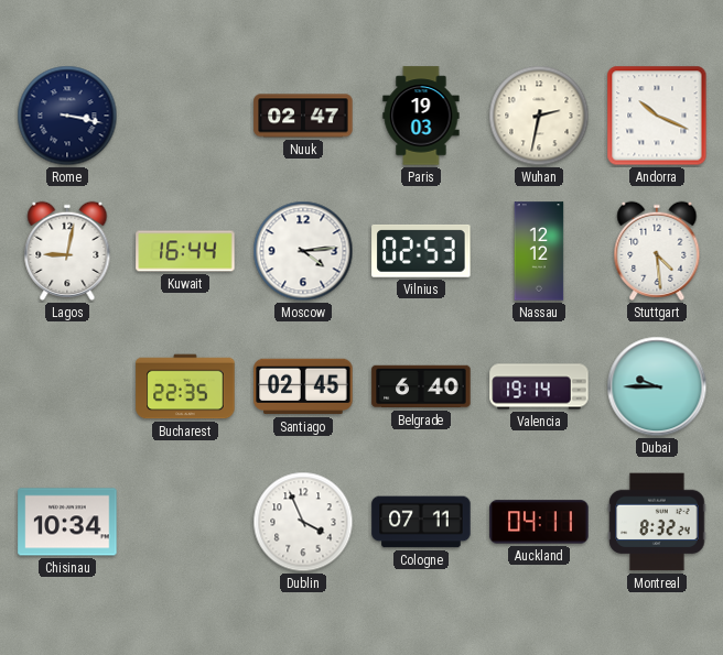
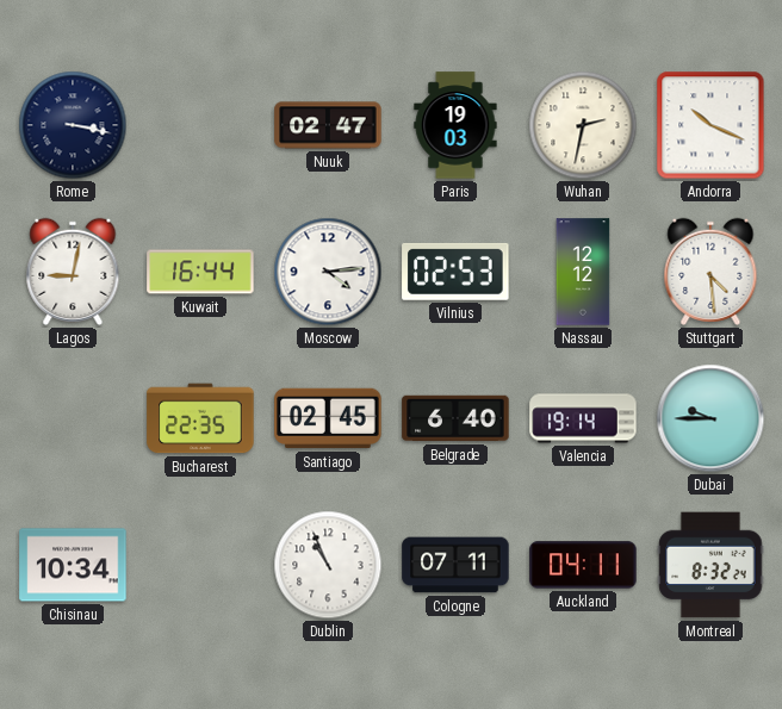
Dublin: 3:56 -> 10:56
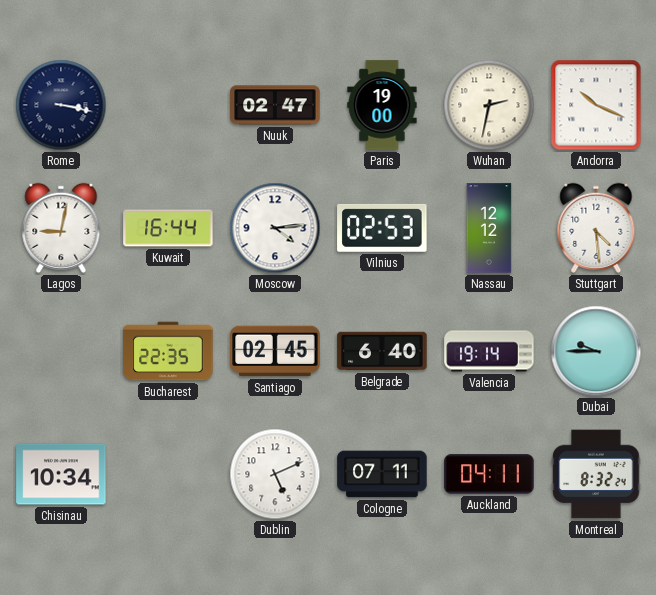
Paris: 19:03 -> 19:00
Dublin: 10:56 -> 5:11
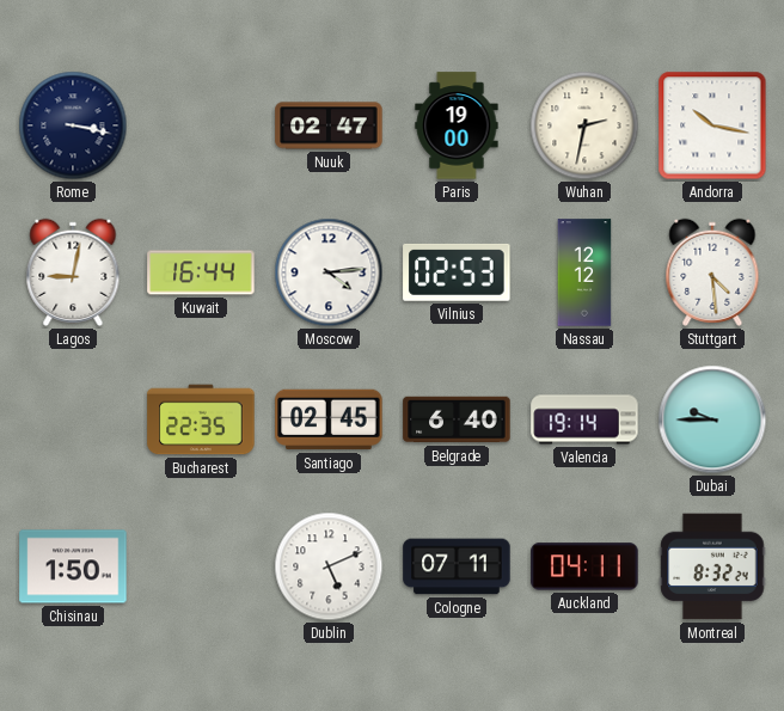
Andorra: 10:19 -> 10:17
Chisinau: 10:34 -> 1:50
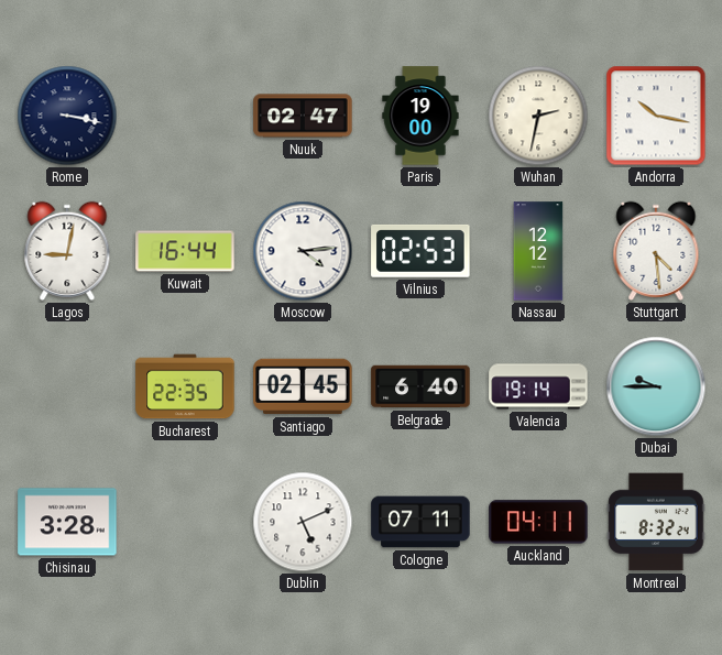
Chisinau: 1:50 -> 3:28
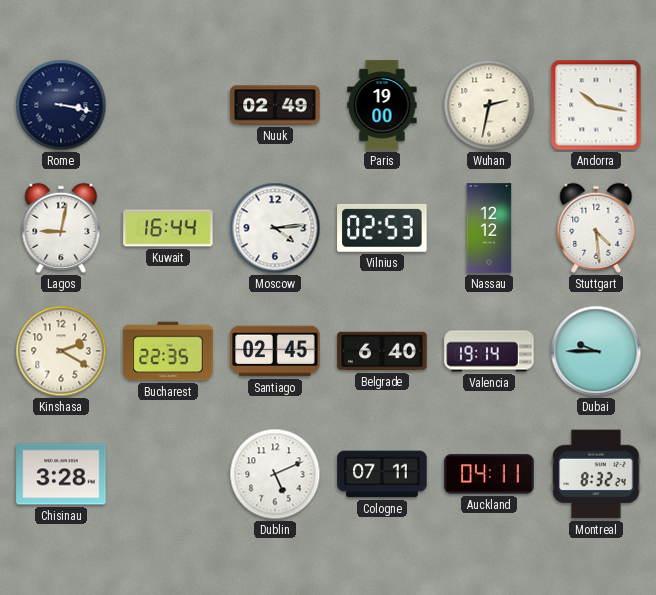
Nuuk: 02:47 -> 02:49
Kinshasa: none -> 2:20
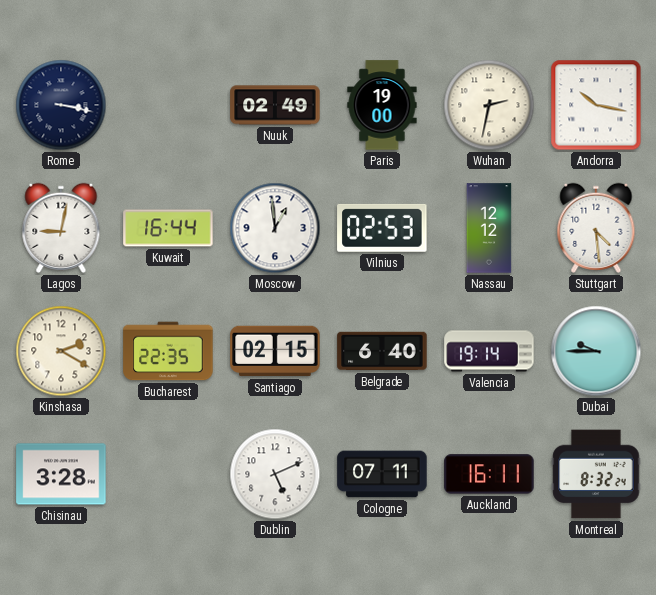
Moscow: 4:14 -> 12:59
Santiago: 02:45 -> 02:15
Auckland: 04:11 -> 16:11
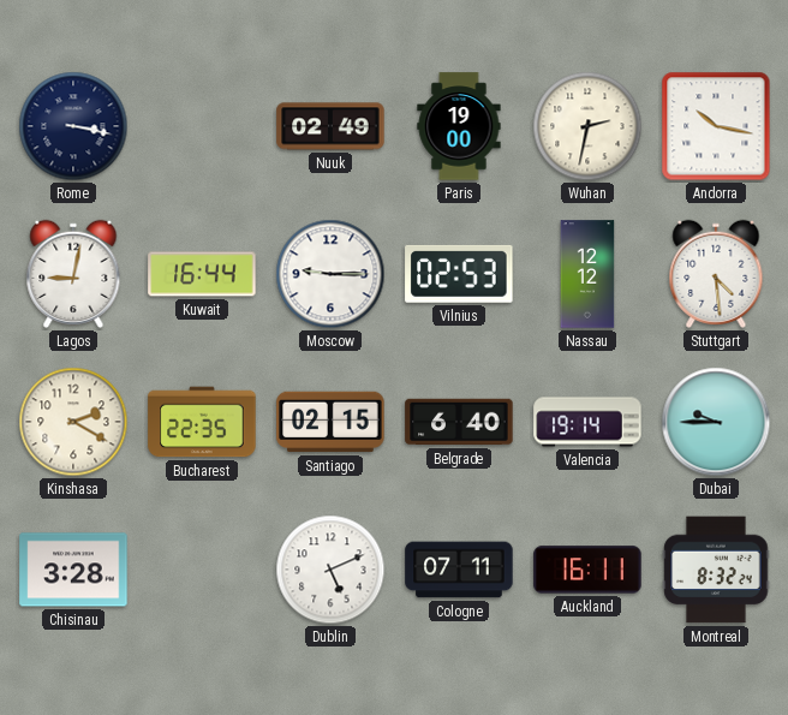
Moscow: 12:59 -> 9:15
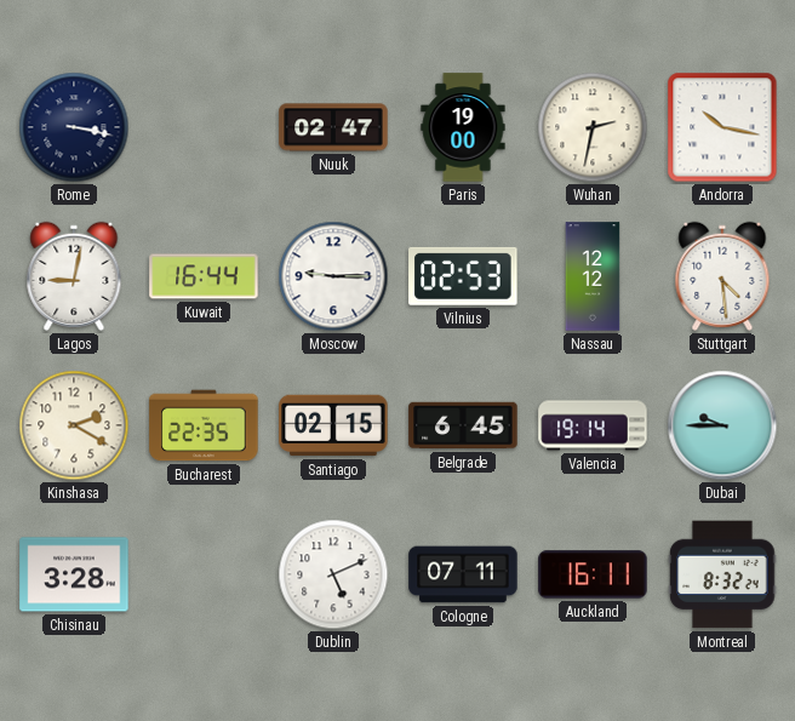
Nuuk: 02:49 -> 02:47
Belgrade: 6:40 -> 6:45
